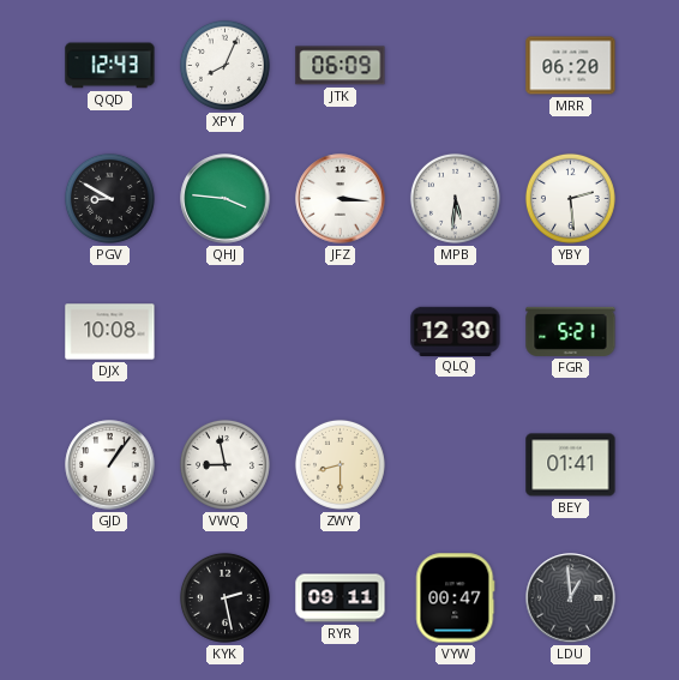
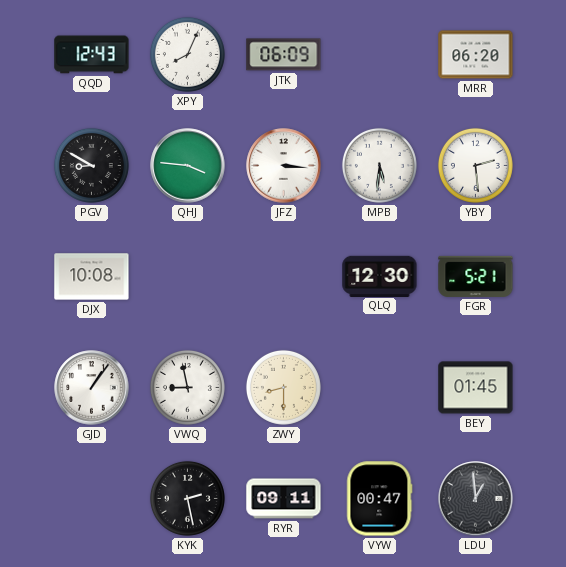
BEY: 01:41 -> 01:45
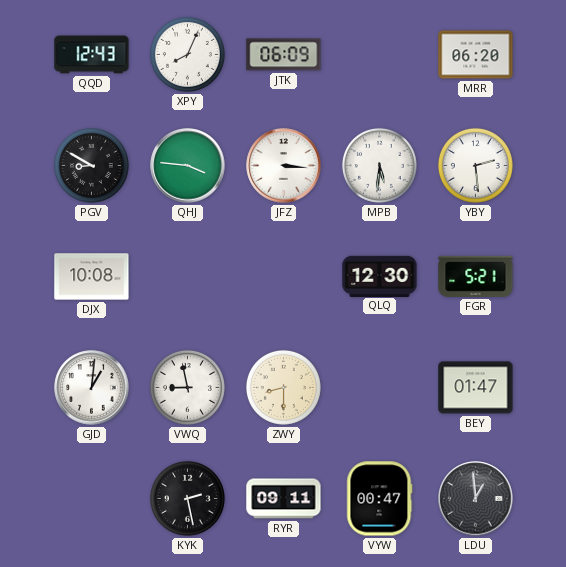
GJD: 1:06 -> 1:01
BEY: 01:45 -> 01:47
